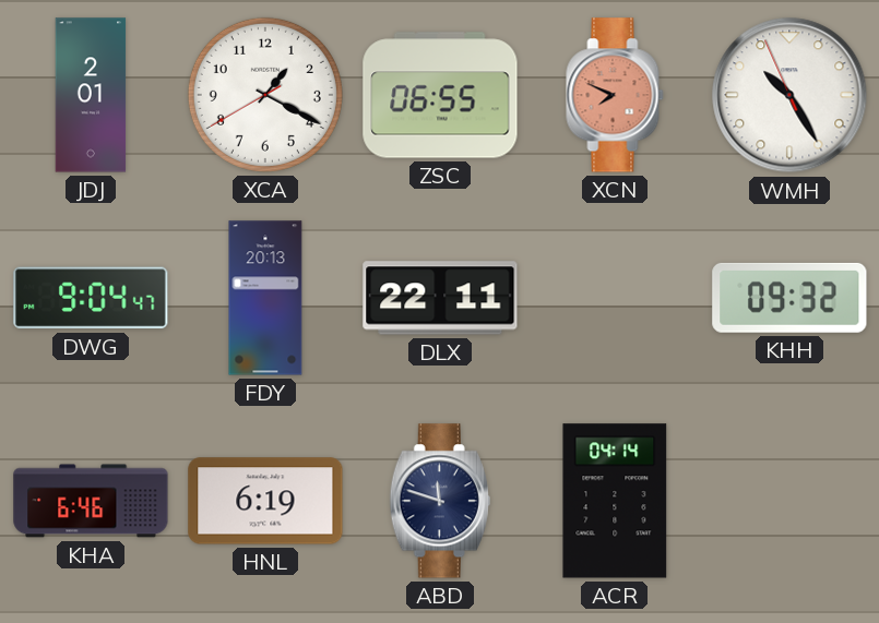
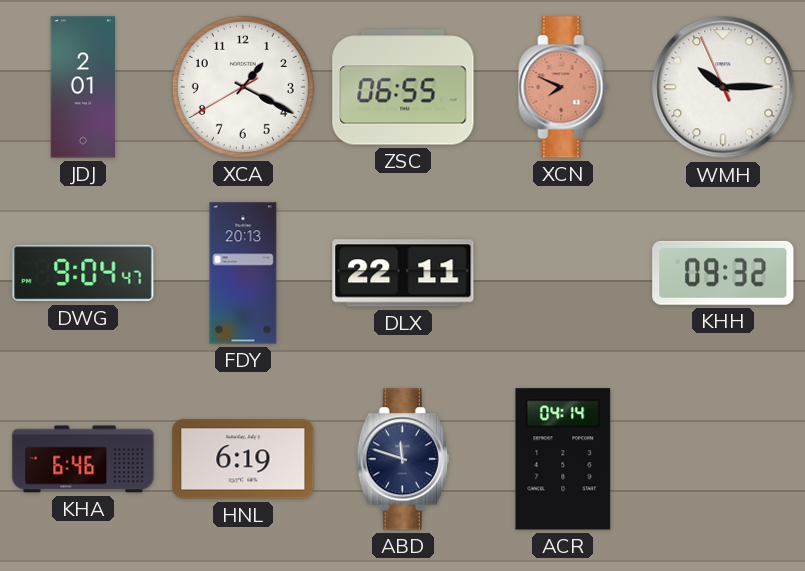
WMH: 10:24 -> 10:14
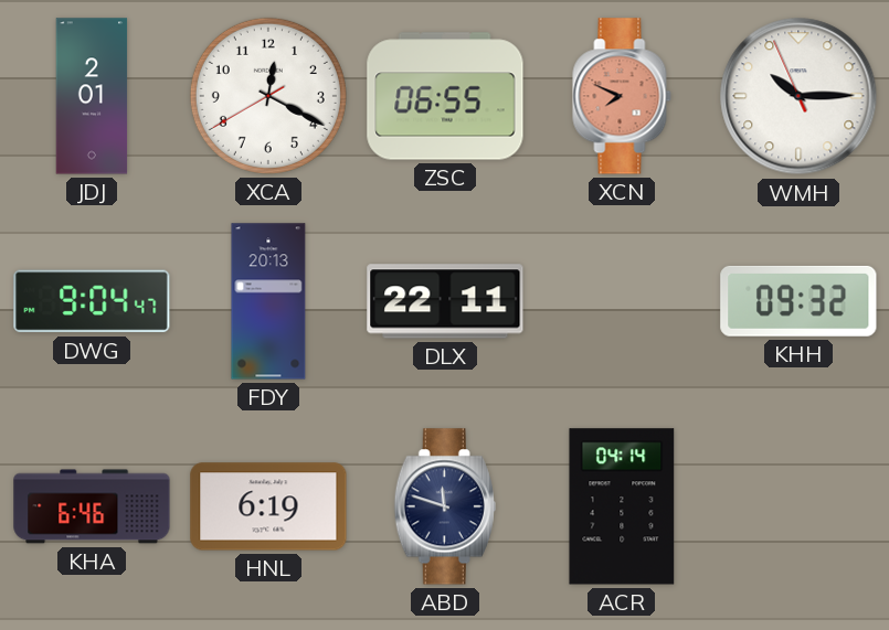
XCA: 1:19 -> 12:19
